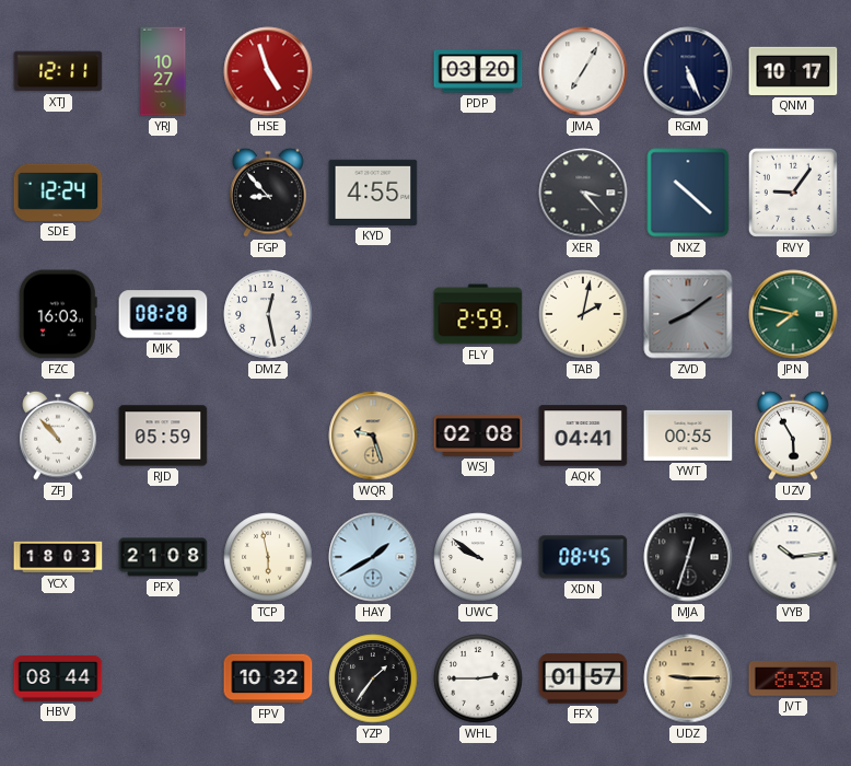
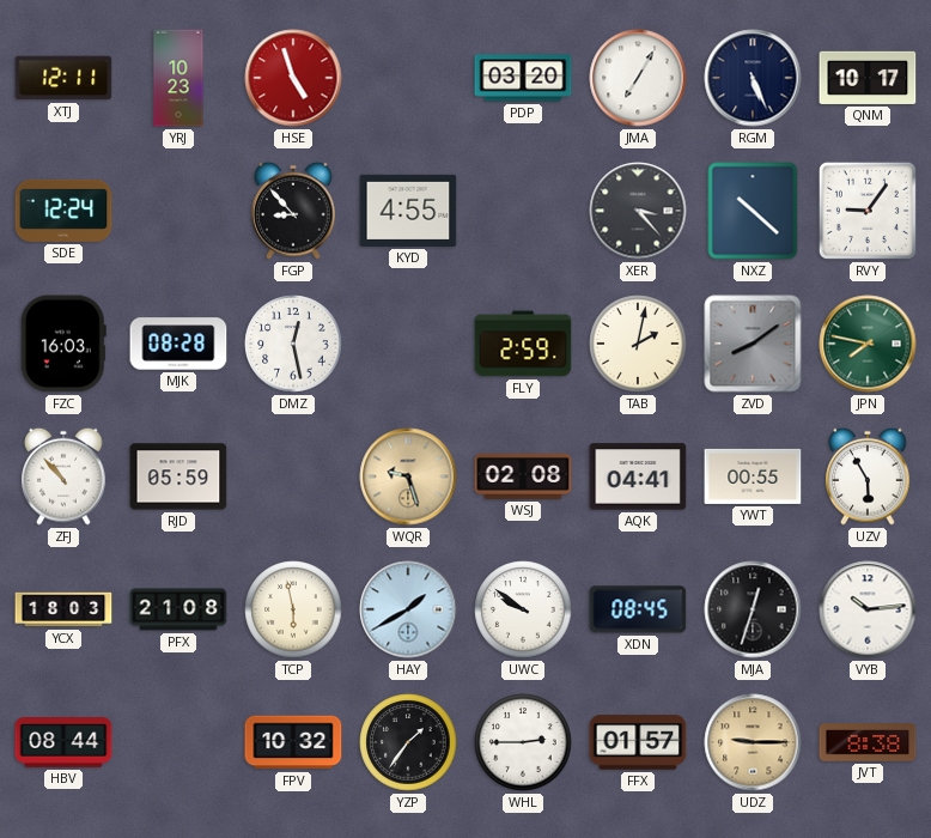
YRJ: 10:27 -> 10:23
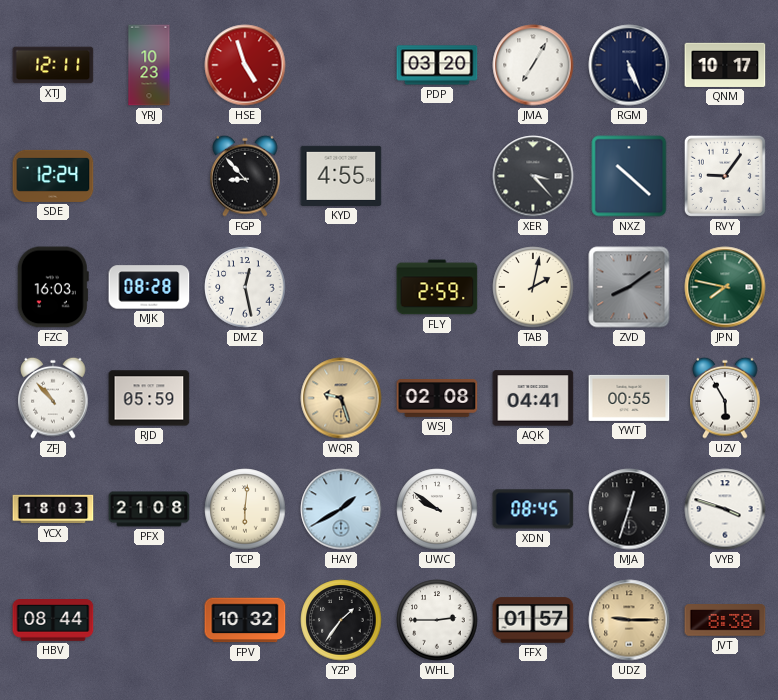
TCP: 5:58 -> 6:01
VYB: 10:14 -> 3:48
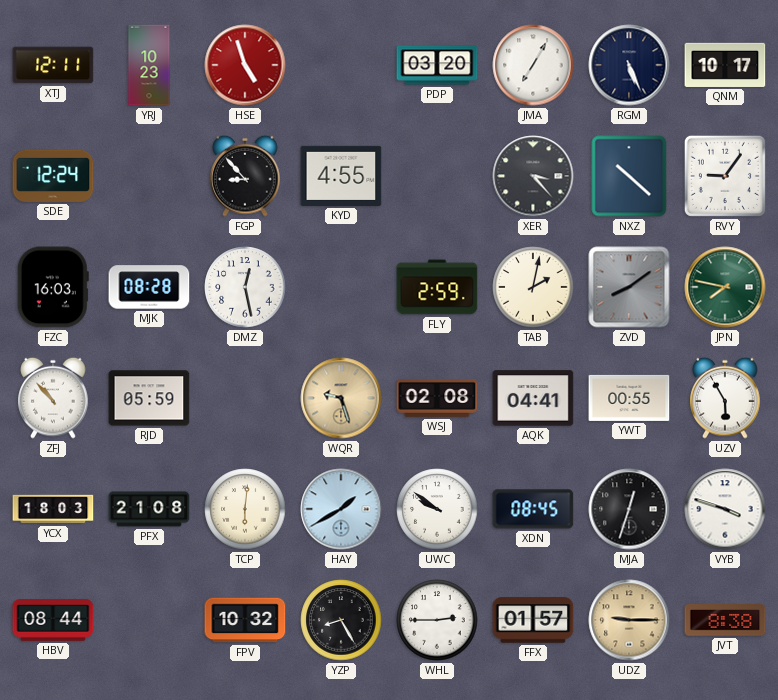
YZP: 1:36 -> 8:25
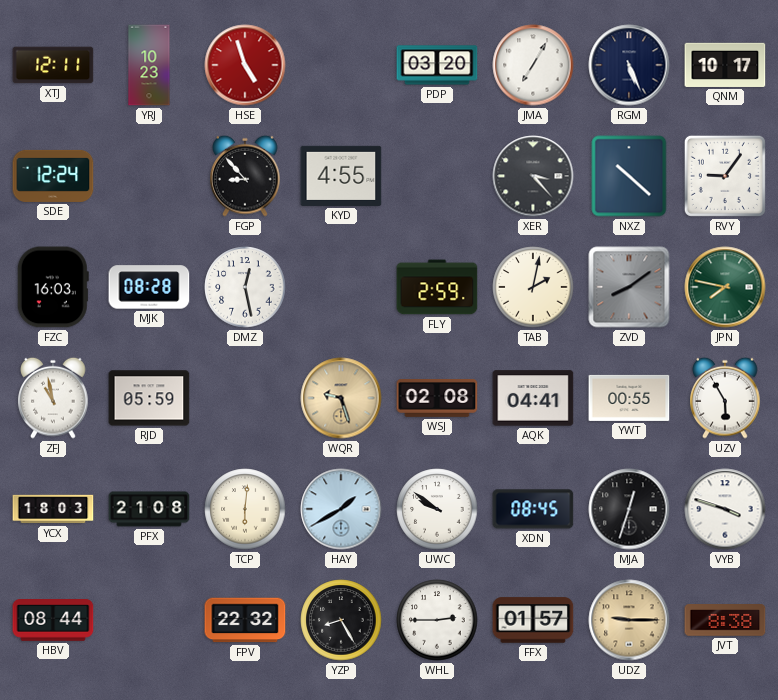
ZFJ: 10:53 -> 10:58
FPV: 10:32 -> 22:32
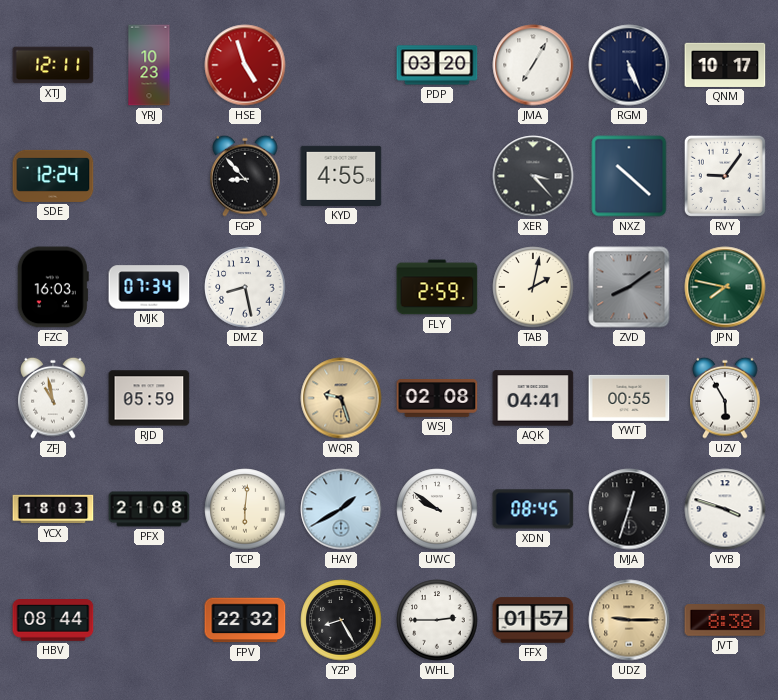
MJK: 08:28 -> 07:34
DMZ: 12:28 -> 8:28
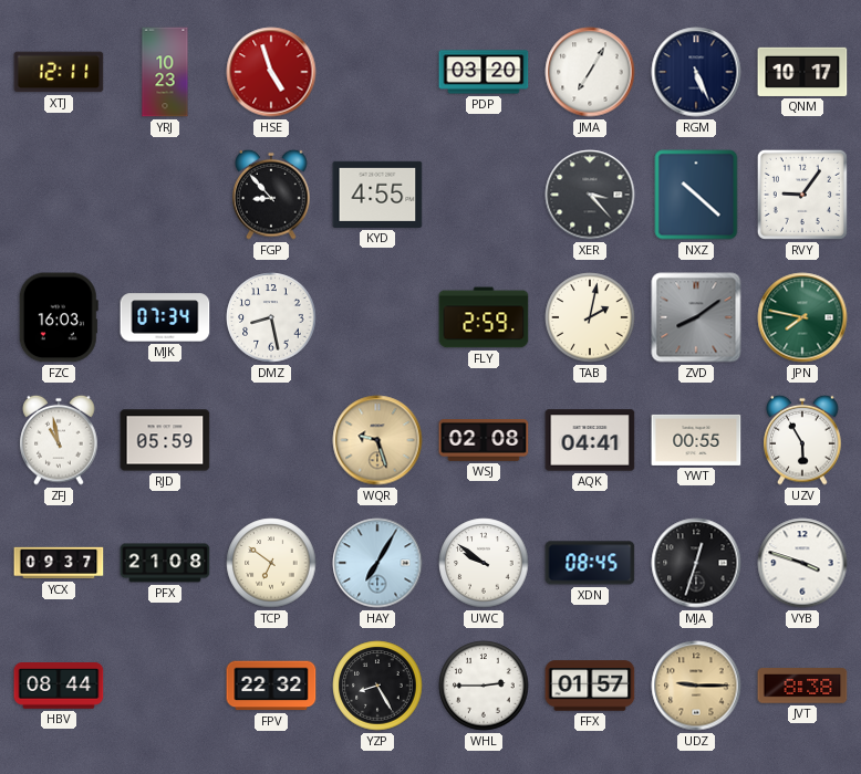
SDE: 12:24 -> none
YCX: 18:03 -> 09:37
TCP: 6:01 -> 6:51
HAY: 1:40 -> 7:05
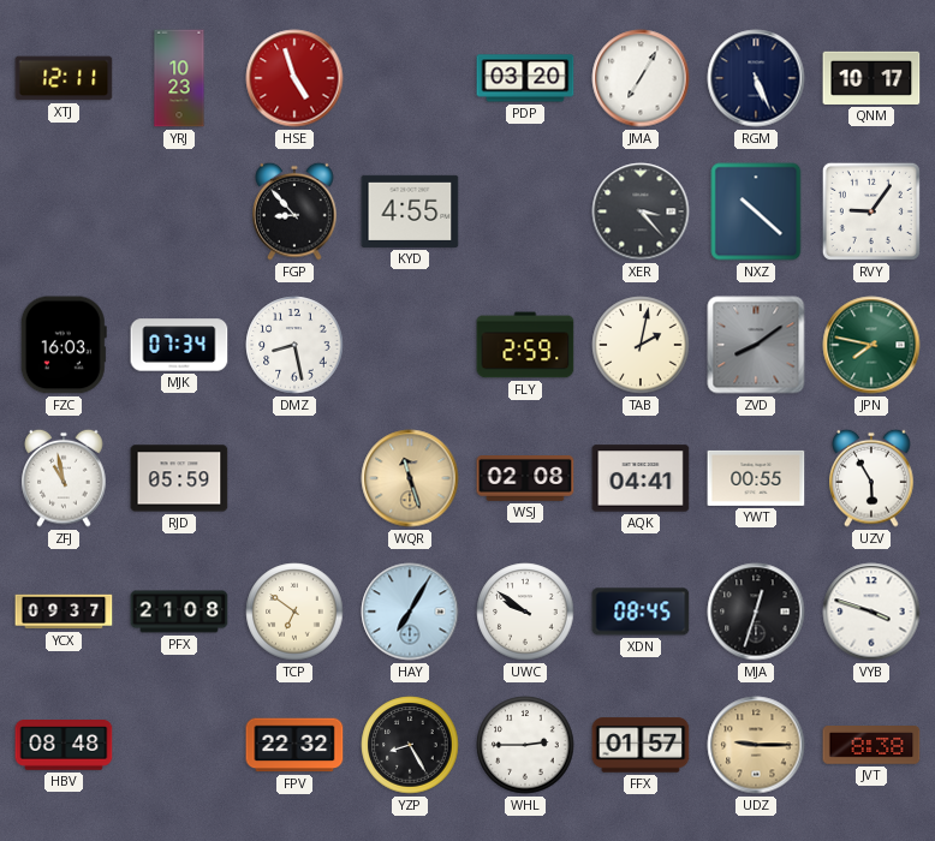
WQR: 9:27 -> 11:27
HBV: 08:44 -> 08:48
